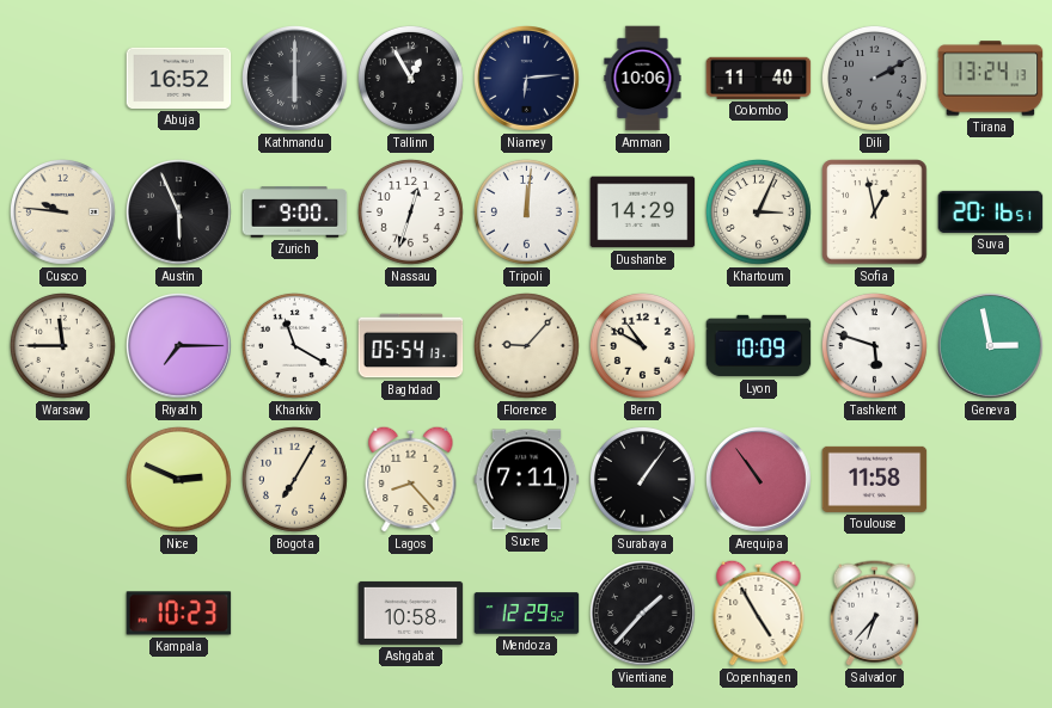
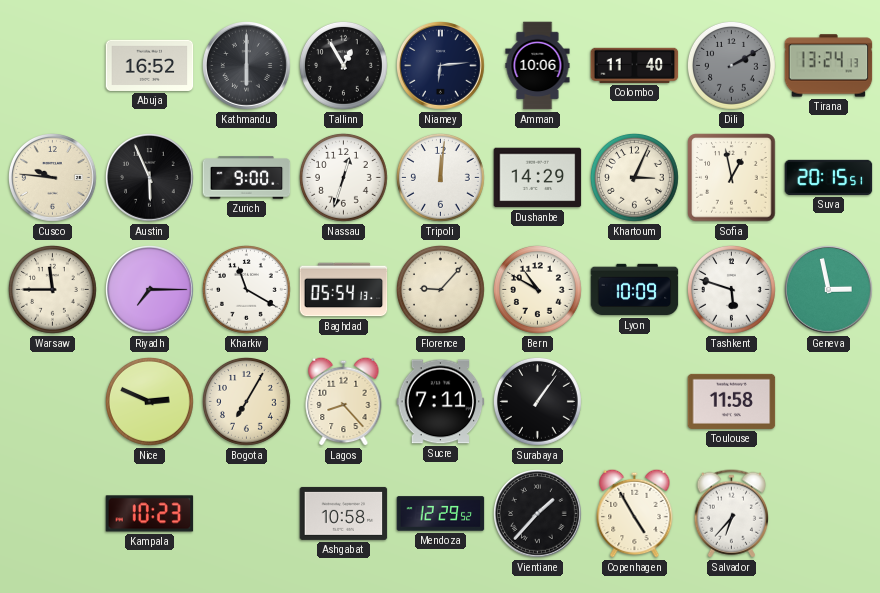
Suva: 20:16 -> 20:15
Arequipa: 10:54 -> none
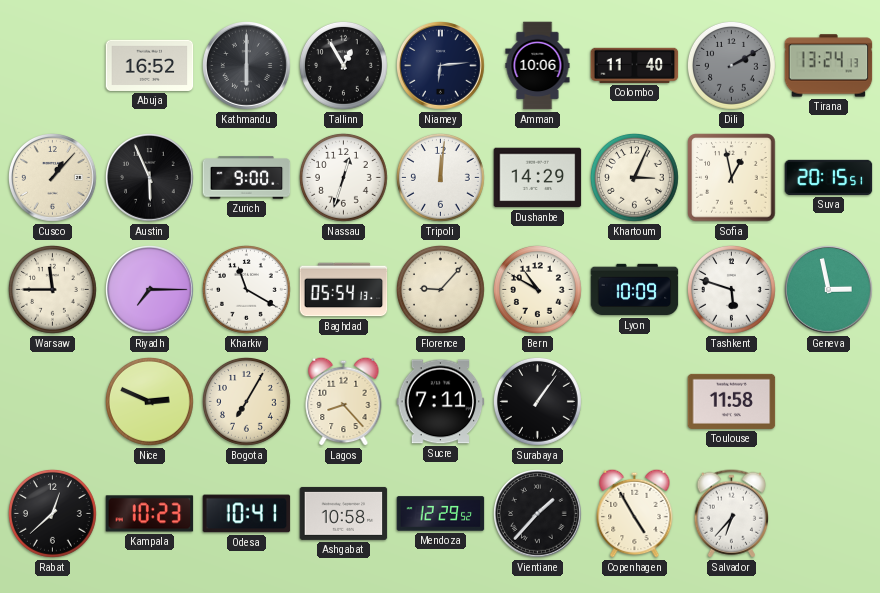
Cusco: 9:46 -> 1:07
Rabat: none -> 12:38
Odesa: none -> 10:41
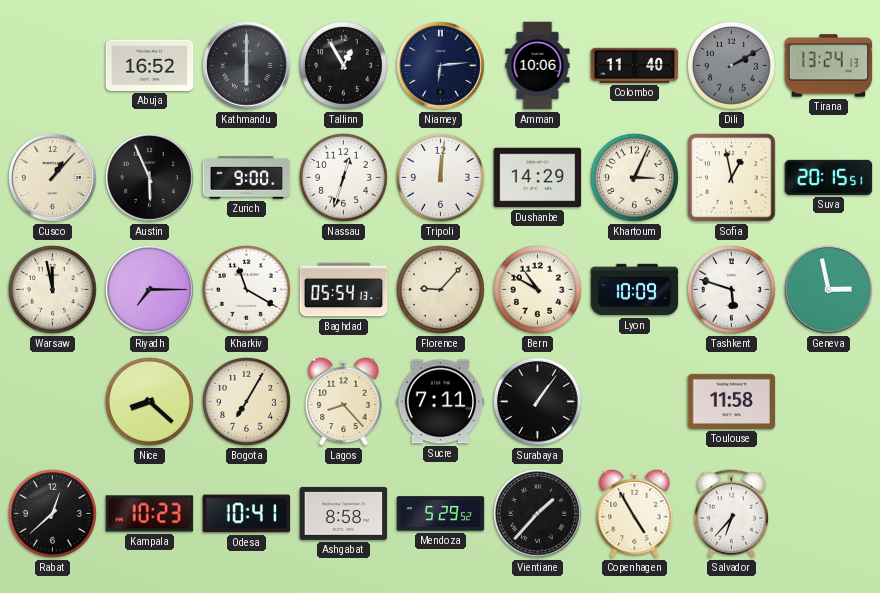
Warsaw: 11:45 -> 11:58
Nice: 2:49 -> 8:22
Ashgabat: 10:58 -> 8:58
Mendoza: 12:29 -> 5:29
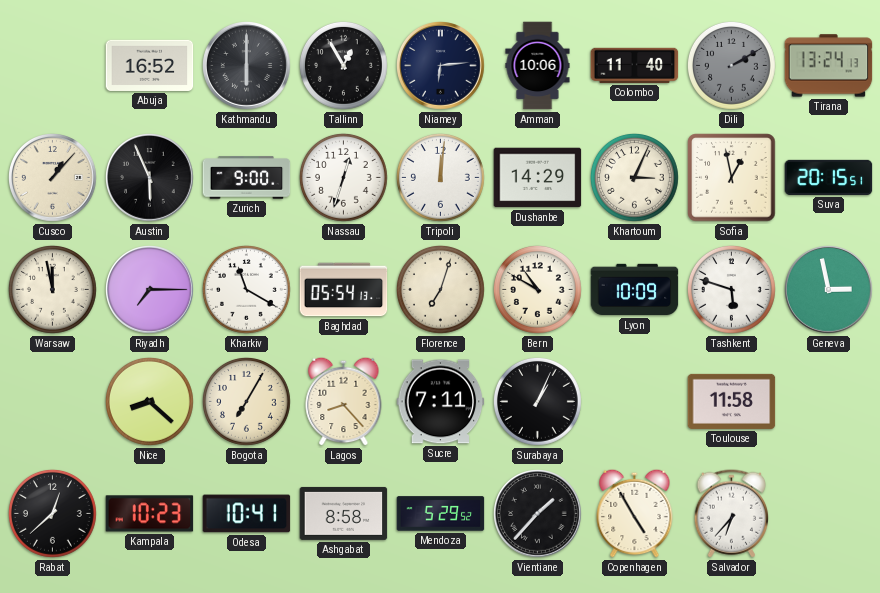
Florence: 9:07 -> 7:03
Surabaya: 1:06 -> 1:04
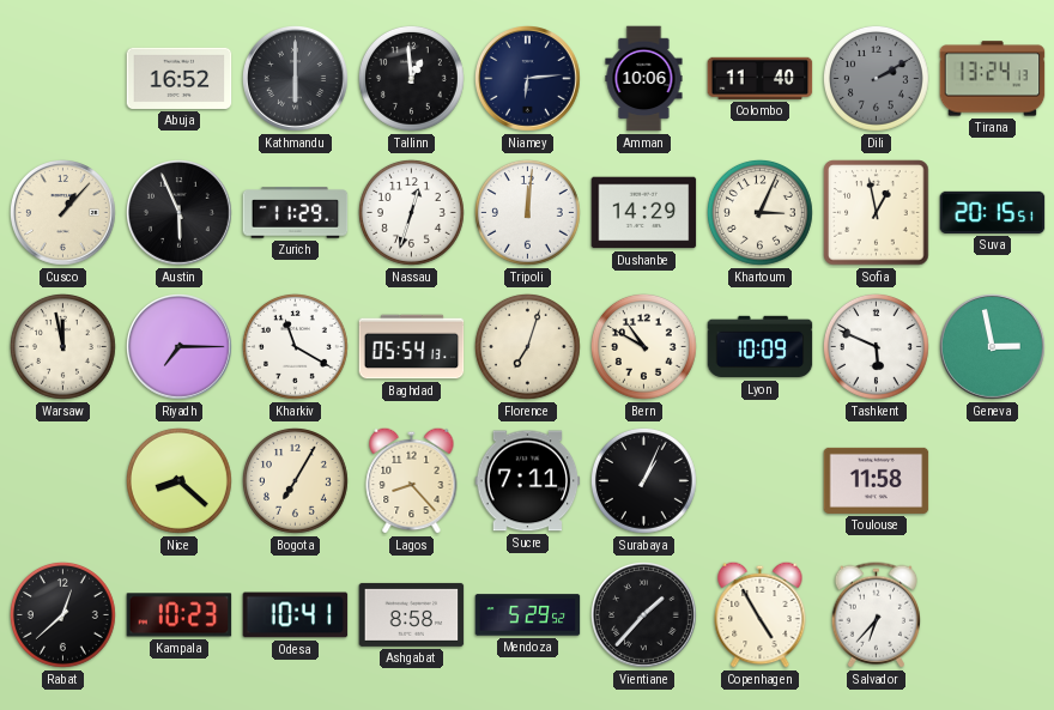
Tallinn: 12:55 -> 12:59
Zurich: 9:00 -> 11:29
Tashkent: 5:48 -> 5:49
